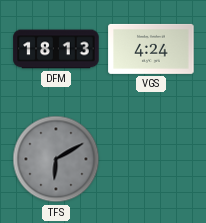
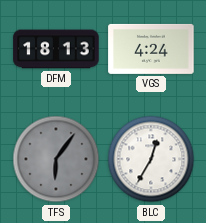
TFS: 6:10 -> 6:06
BLC: none -> 12:35
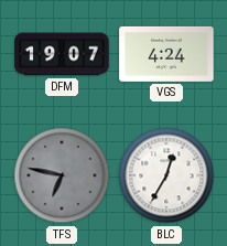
DFM: 18:13 -> 19:07
TFS: 6:06 -> 6:47
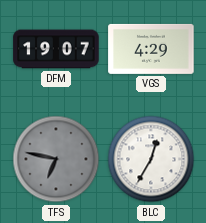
VGS: 4:24 -> 4:29
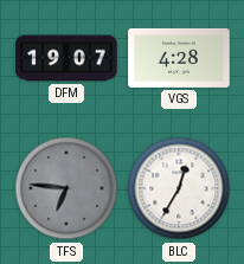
VGS: 4:29 -> 4:28
TFS: 6:47 -> 6:46
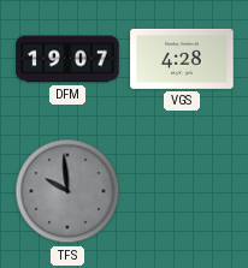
TFS: 6:46 -> 9:59
BLC: 12:35 -> none
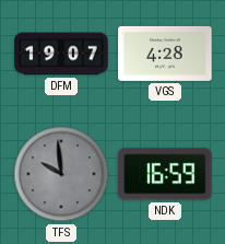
NDK: none -> 16:59
